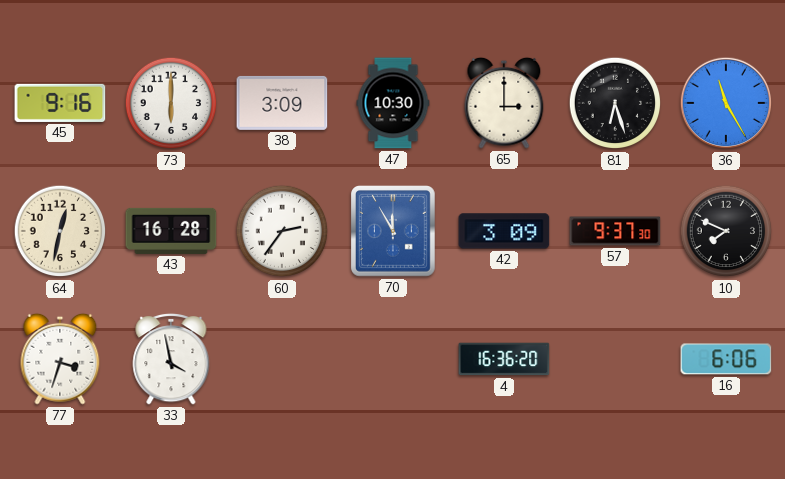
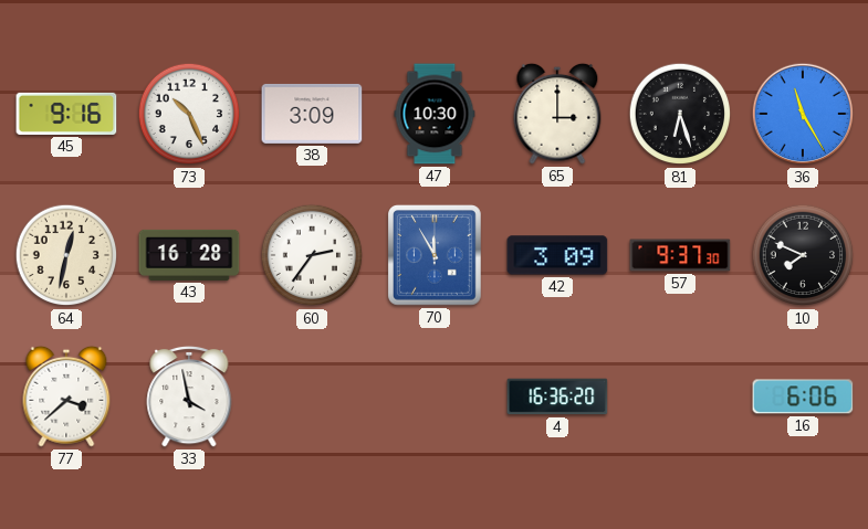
73: 6:00 -> 10:26
77: 3:33 -> 3:38
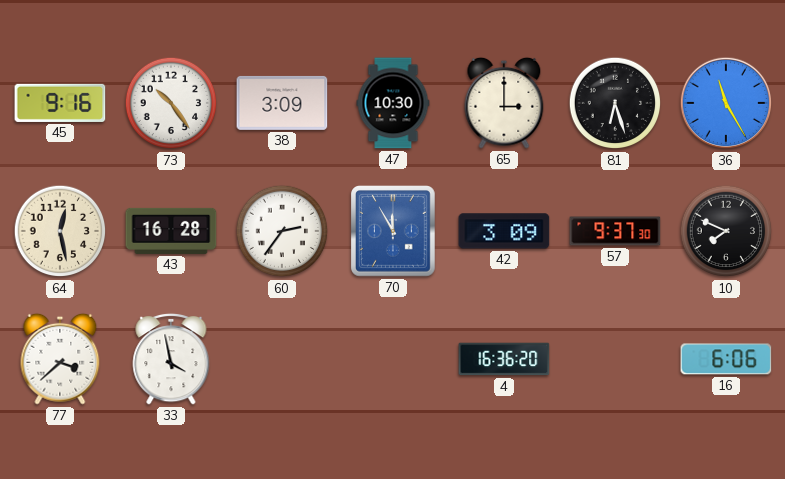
73: 10:26 -> 10:24
64: 12:32 -> 12:28
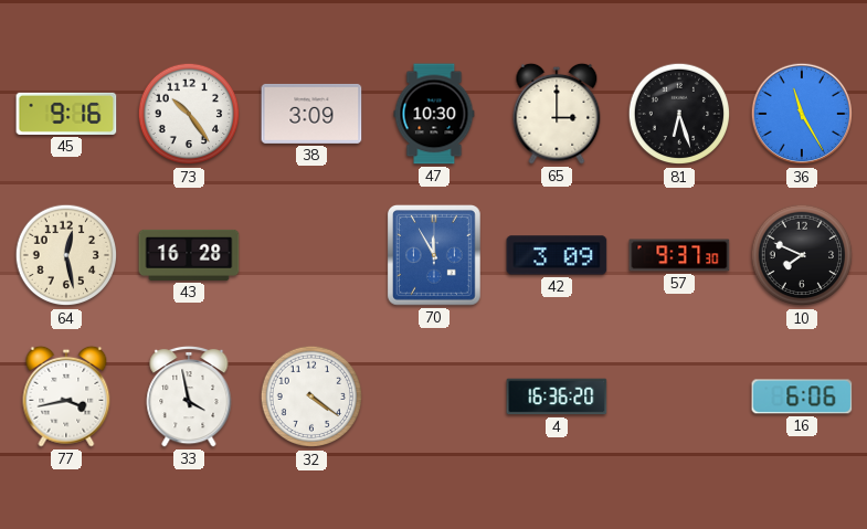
60: 2:36 -> none
77: 3:38 -> 3:43
32: none -> 4:21
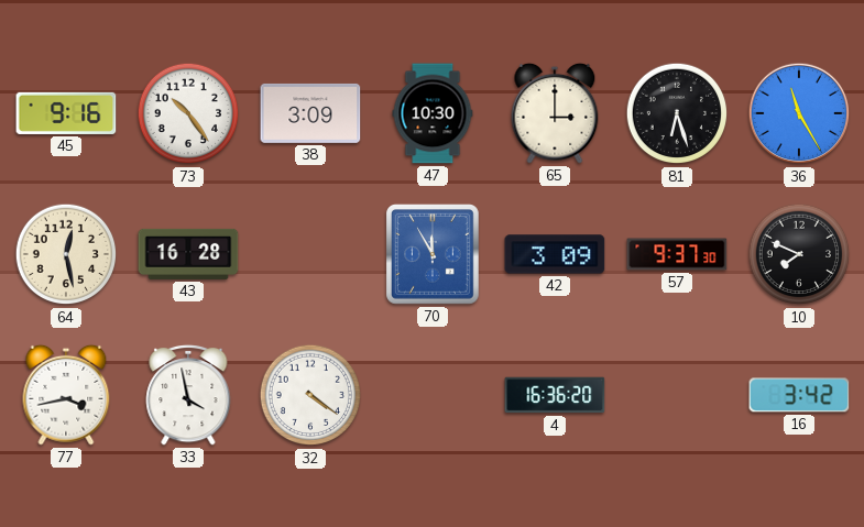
16: 6:06 -> 3:42
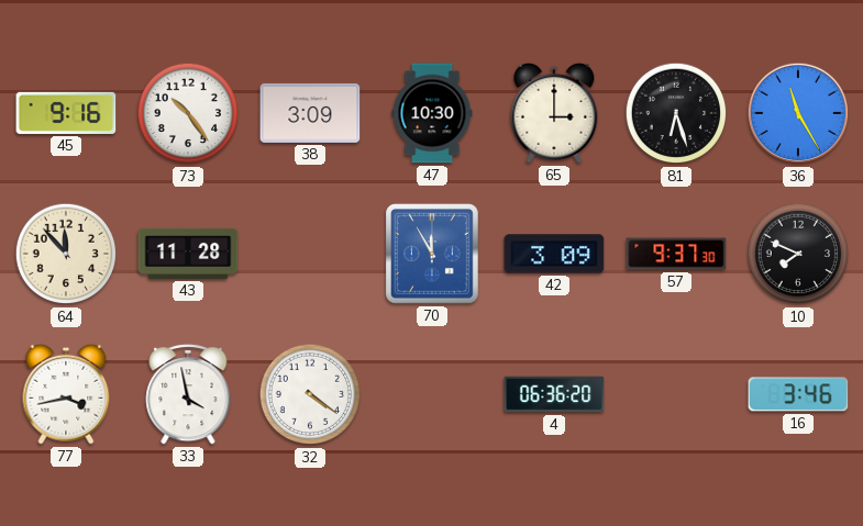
64: 12:28 -> 11:53
43: 16:28 -> 11:28
4: 16:36 -> 06:36
16: 3:42 -> 3:46
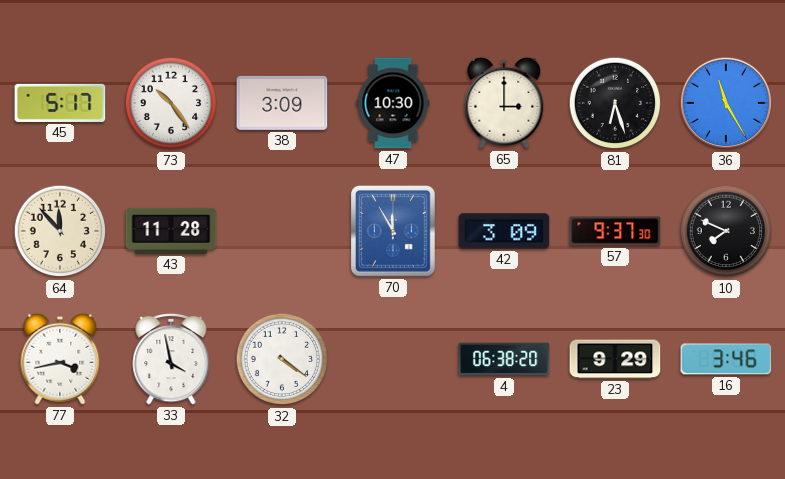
45: 9:16 -> 5:17
4: 06:36 -> 06:38
23: none -> 9:29
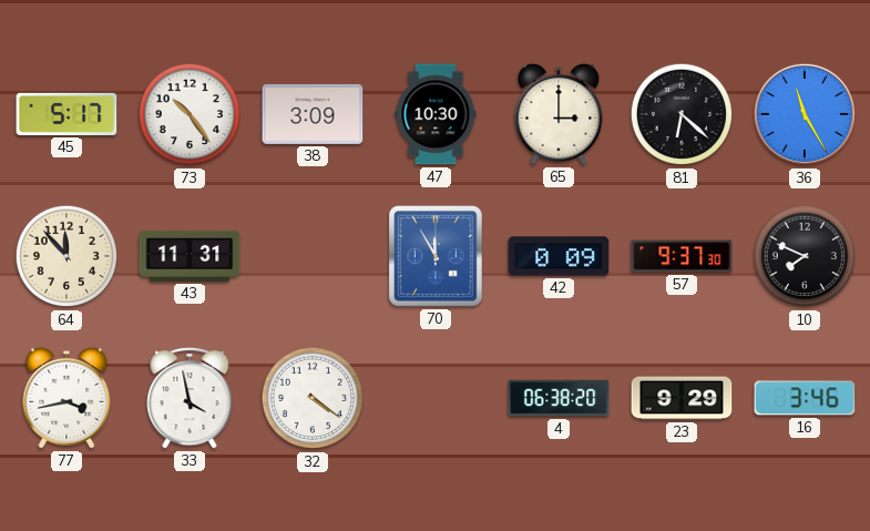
81: 6:27 -> 6:22
43: 11:28 -> 11:31
42: 3:09 -> 0:09
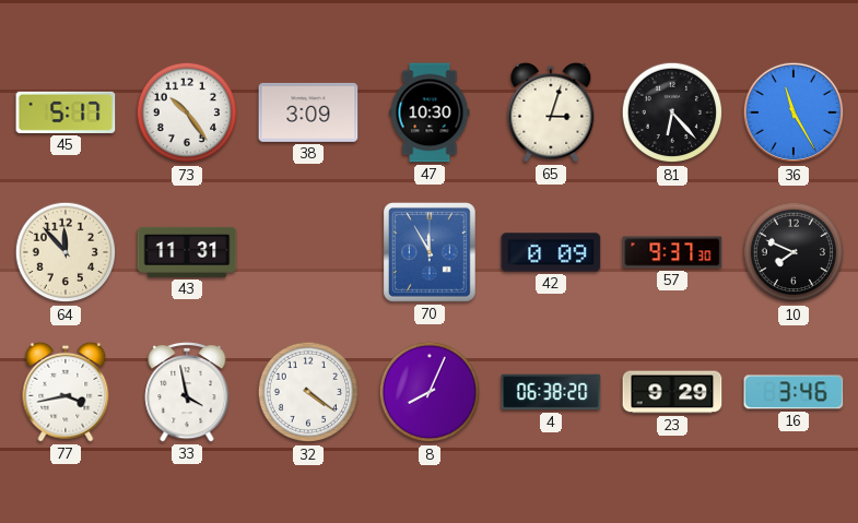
65: 3:00 -> 3:03
81: 6:22 -> 6:23
8: none -> 8:04
